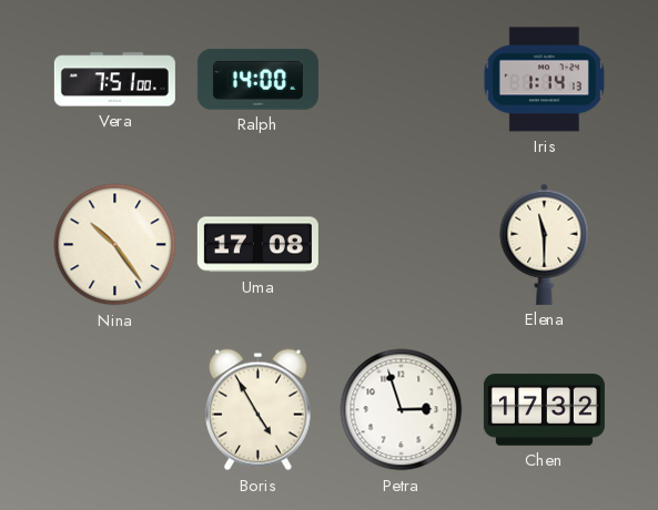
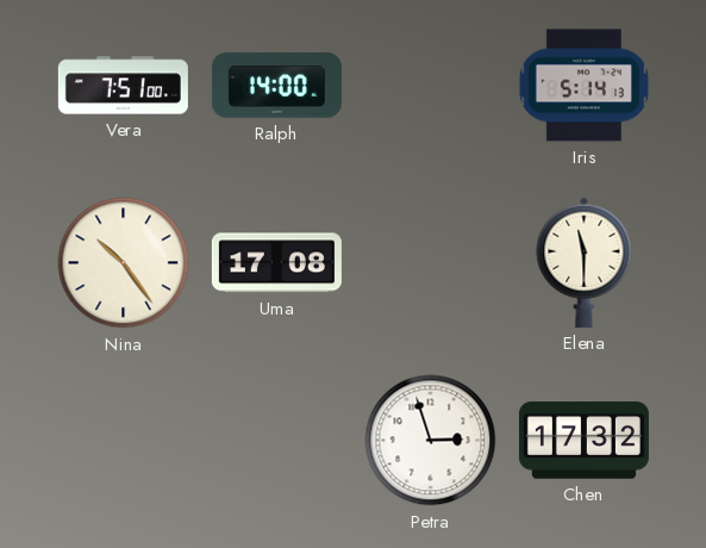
Iris: 1:14 -> 5:14
Boris: 4:55 -> none
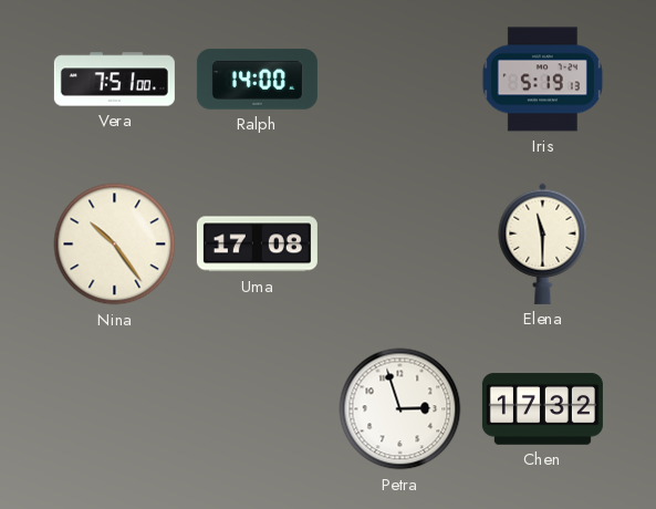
Iris: 5:14 -> 5:19
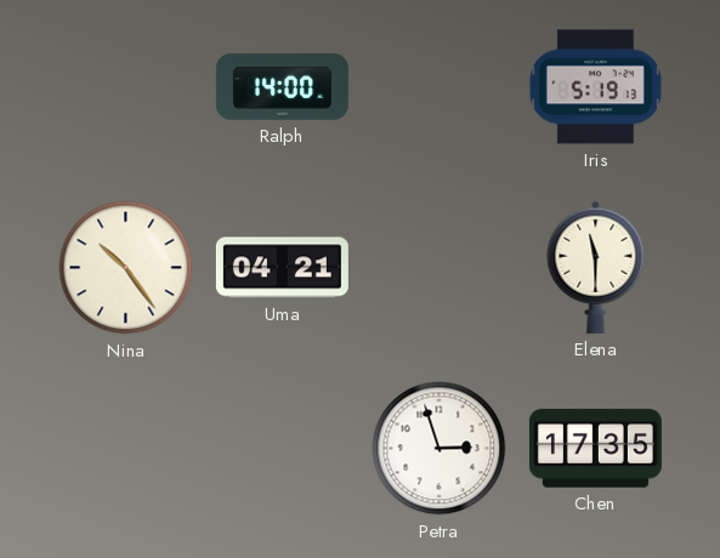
Vera: 7:51 -> none
Uma: 17:08 -> 04:21
Chen: 17:32 -> 17:35
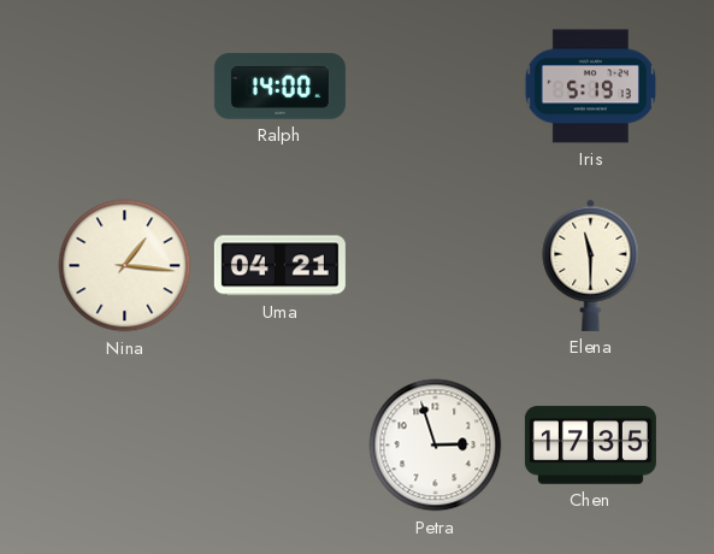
Nina: 10:24 -> 1:16
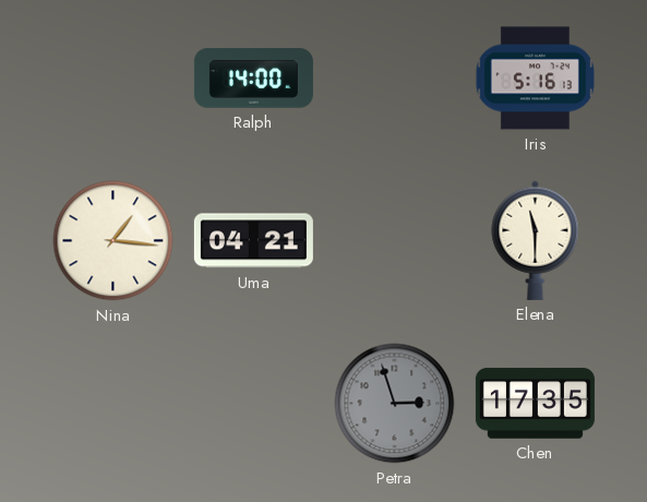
Iris: 5:19 -> 5:16
Petra dial: white -> grey
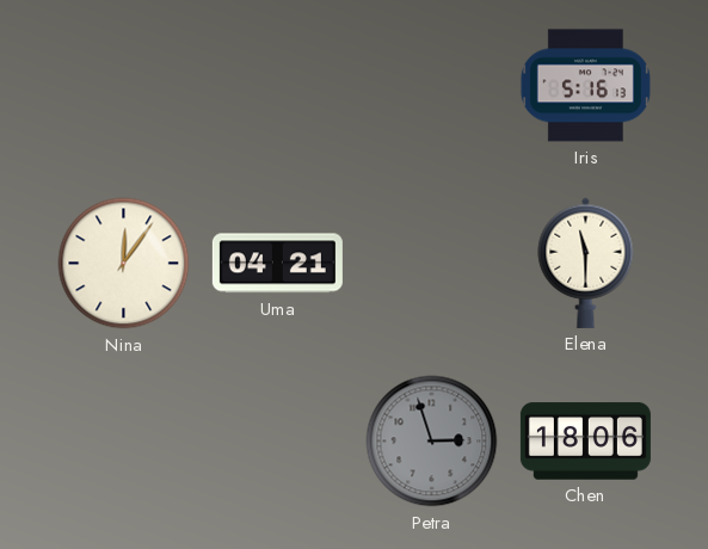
Ralph: 14:00 -> none
Nina: 1:16 -> 12:06
Chen: 17:35 -> 18:06
